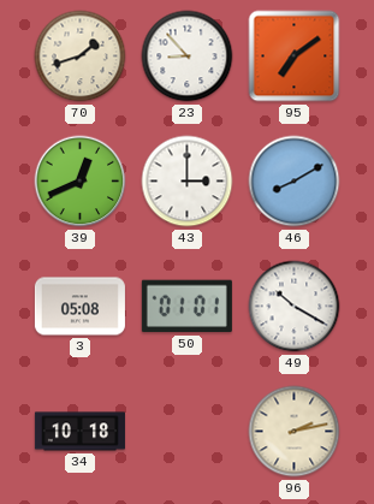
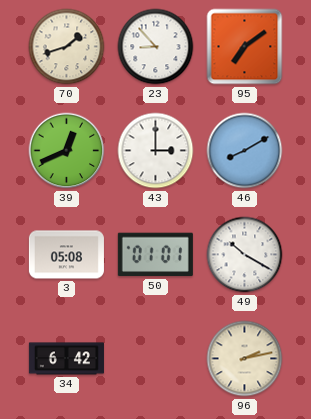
34: 10:18 -> 6:42
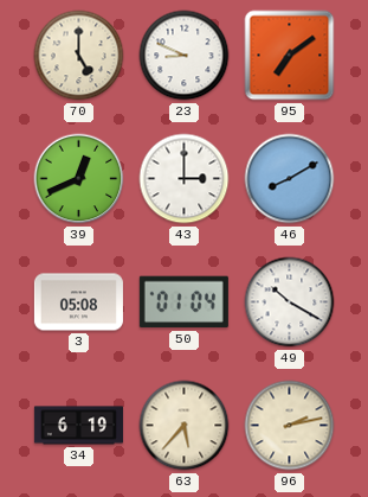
70: 1:42 -> 5:00
23: 8:53 -> 8:49
50: 01:01 -> 01:04
34: 6:42 -> 6:19
63: none -> 5:37
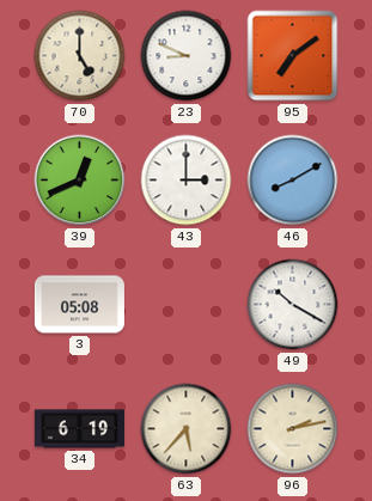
50: 01:04 -> none
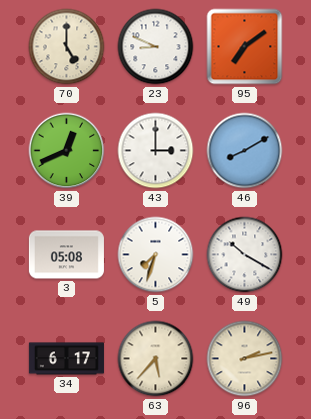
5: none -> 7:33
34: 6:19 -> 6:17
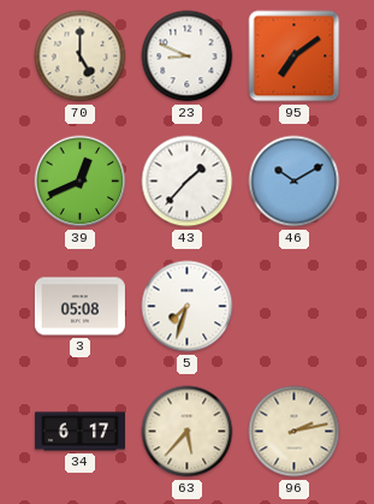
43: 3:00 -> 1:37
46: 8:10 -> 10:10
49: 10:20 -> none
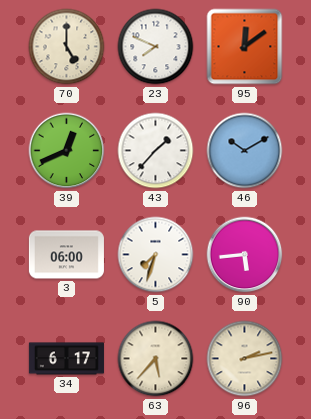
23: 8:49 -> 7:49
95: 7:09 -> 12:09
3: 05:08 -> 06:00
90: none -> 5:44
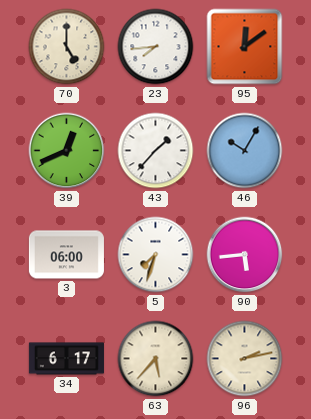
23: 7:49 -> 7:44
46: 10:10 -> 10:05
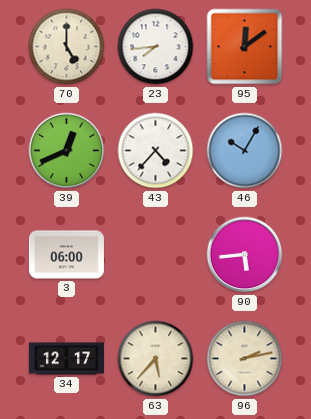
43: 1:37 -> 4:37
5: 7:33 -> none
34: 6:17 -> 12:17
